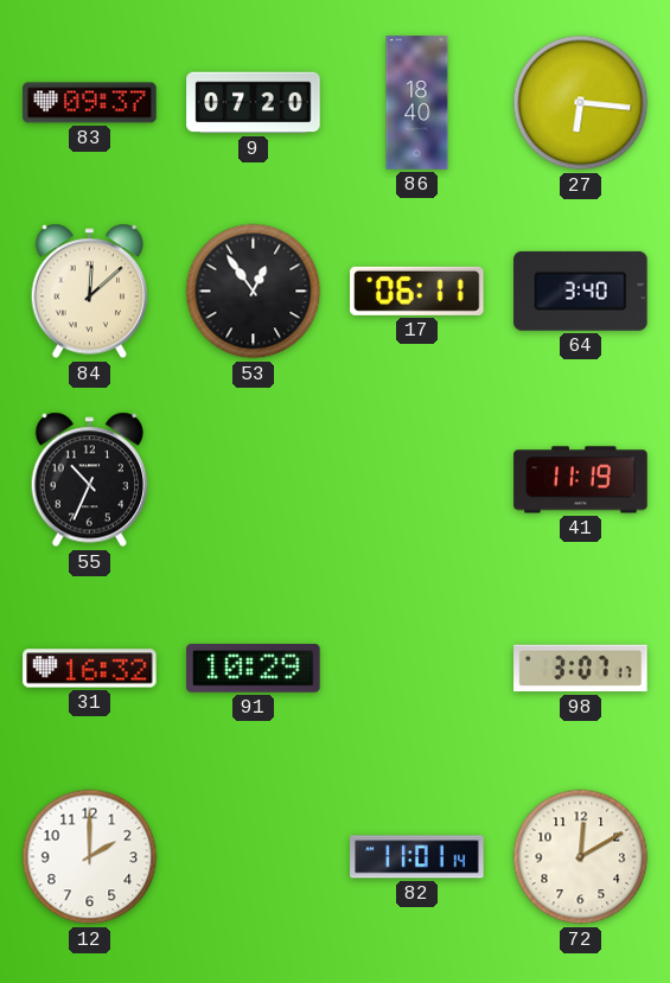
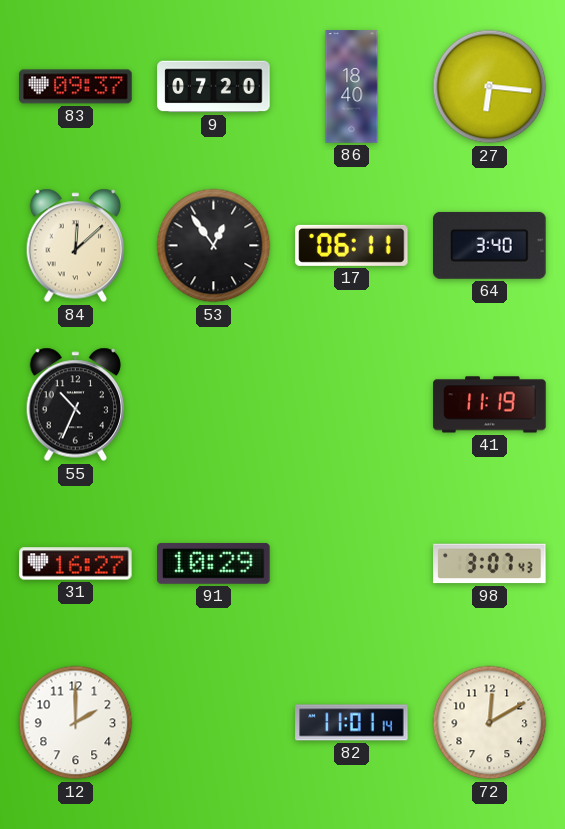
31: 16:32 -> 16:27
98: 3:07:17 -> 3:07:43
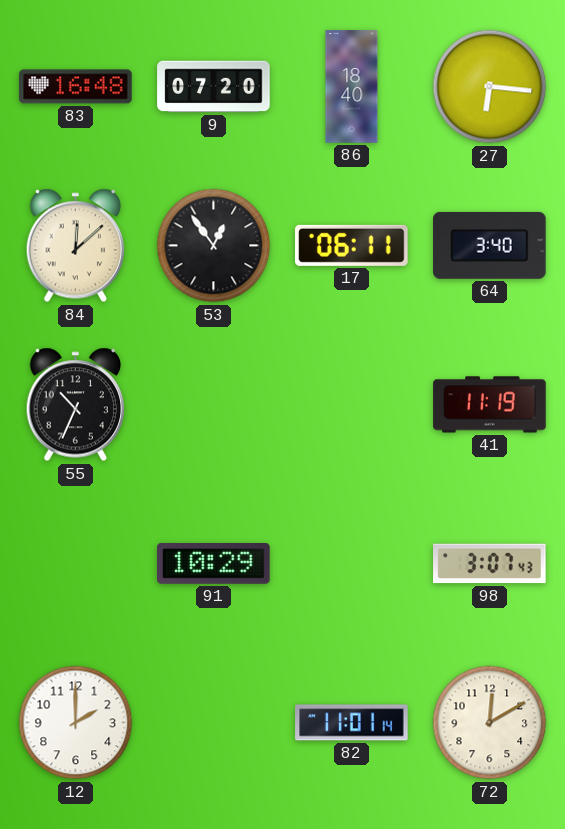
83: 09:37 -> 16:48
31: 16:27 -> none
